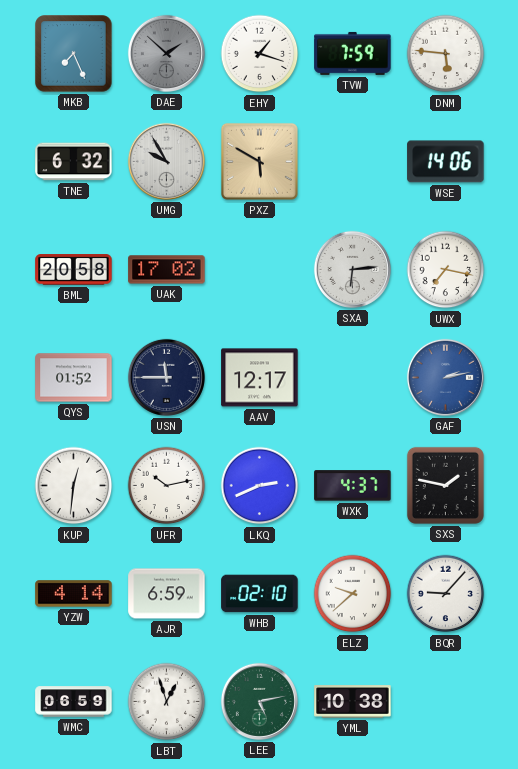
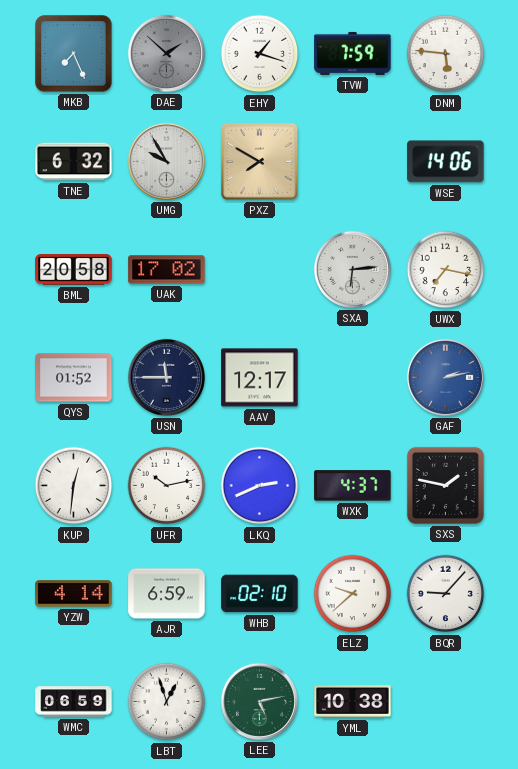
PXZ: 5:50 -> 7:50
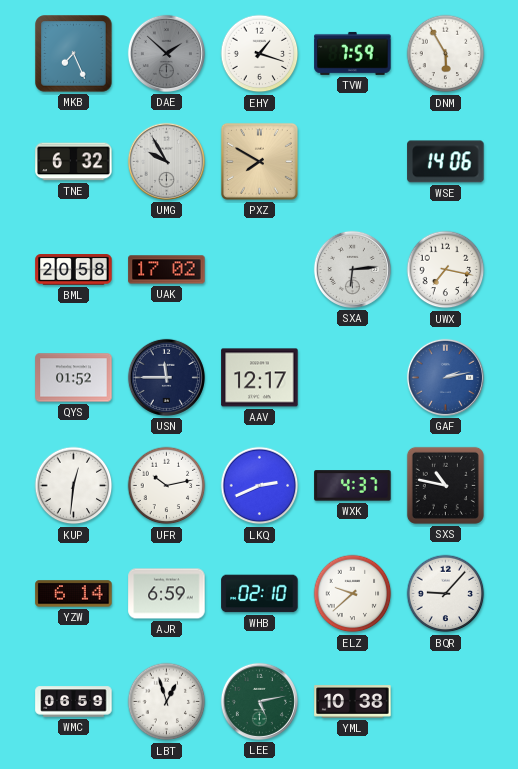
DNM: 5:46 -> 5:55
SXS: 1:47 -> 10:47
YZW: 4:14 -> 6:14
